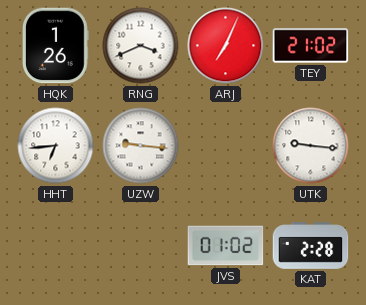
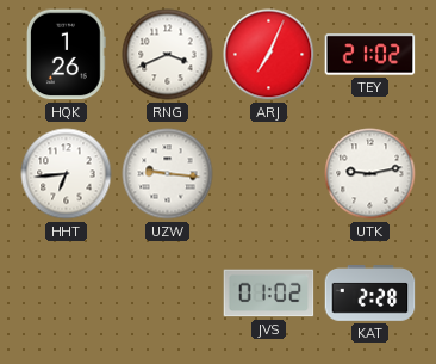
UTK: 9:16 -> 9:13
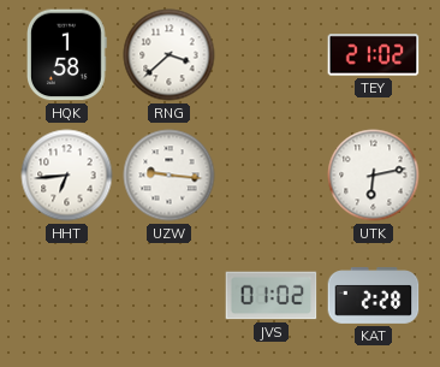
HQK: 1:26 -> 1:58
RNG: 3:41 -> 3:38
ARJ: 7:04 -> none
UTK: 9:13 -> 6:13
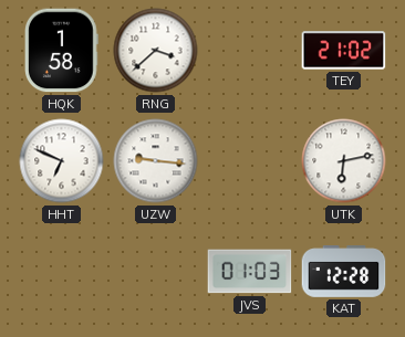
HHT: 6:44 -> 6:49
JVS: 01:02 -> 01:03
KAT: 2:28 -> 12:28
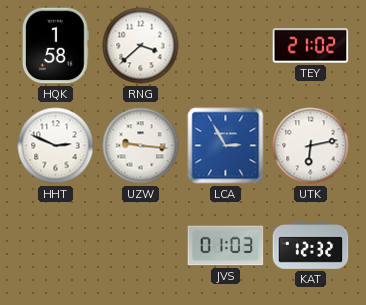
HHT: 6:49 -> 2:49
LCA: none -> 2:55
KAT: 12:28 -> 12:32
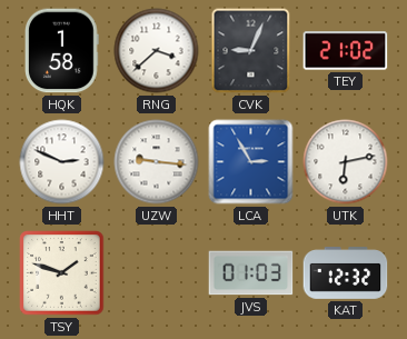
CVK: none -> 9:04
TSY: none -> 1:48
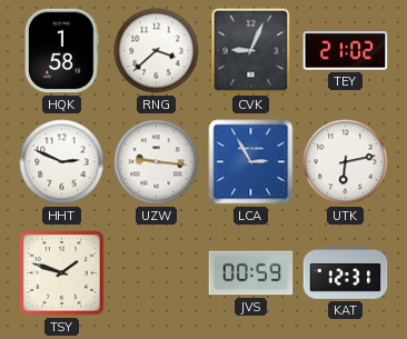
JVS: 01:03 -> 00:59
KAT: 12:32 -> 12:31
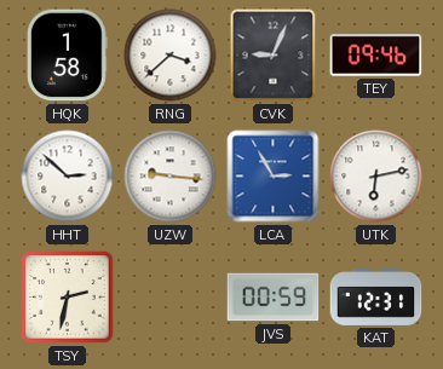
TEY: 21:02 -> 09:46
HHT: 2:49 -> 2:52
TSY: 1:48 -> 2:32
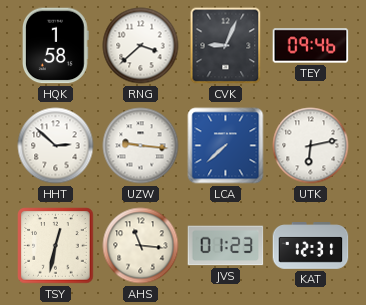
LCA: 2:55 -> 7:38
TSY: 2:32 -> 12:32
AHS: none -> 11:16
JVS: 00:59 -> 01:23
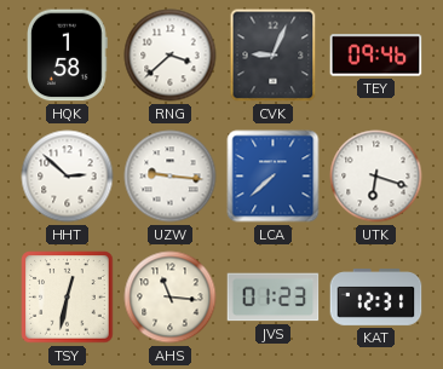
UTK: 6:13 -> 6:18
